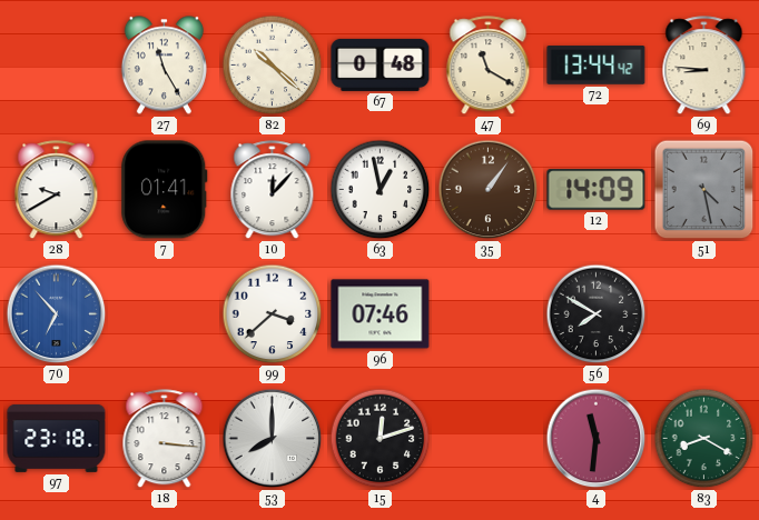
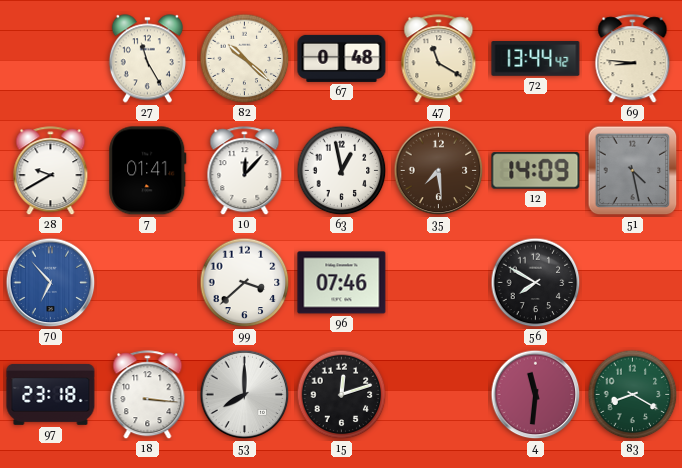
35: 1:06 -> 7:29
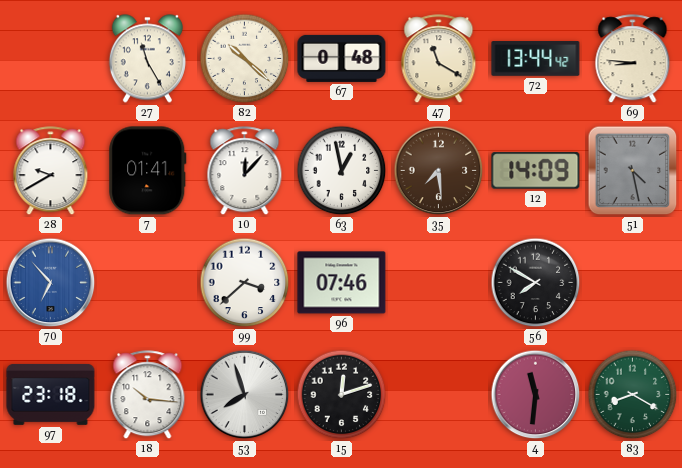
18: 3:16 -> 10:16
53: 8:00 -> 7:57
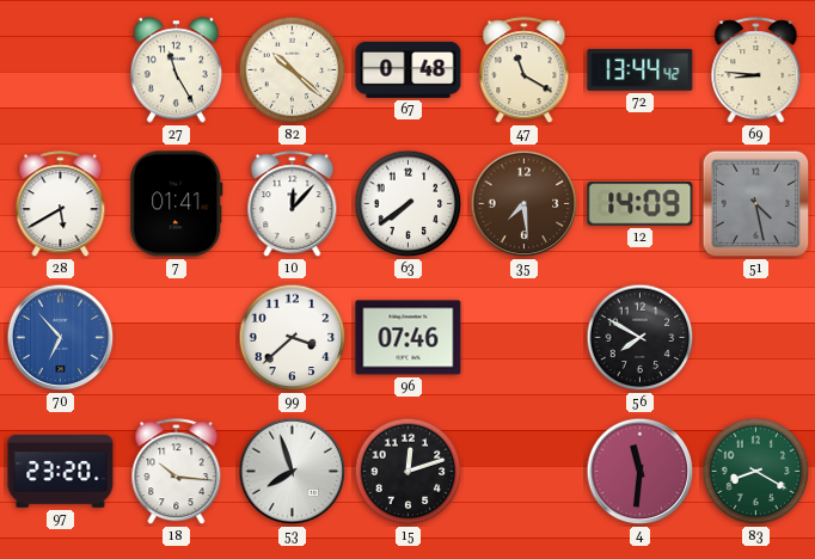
28: 9:40 -> 5:40
63: 12:58 -> 7:39
97: 23:18 -> 23:20
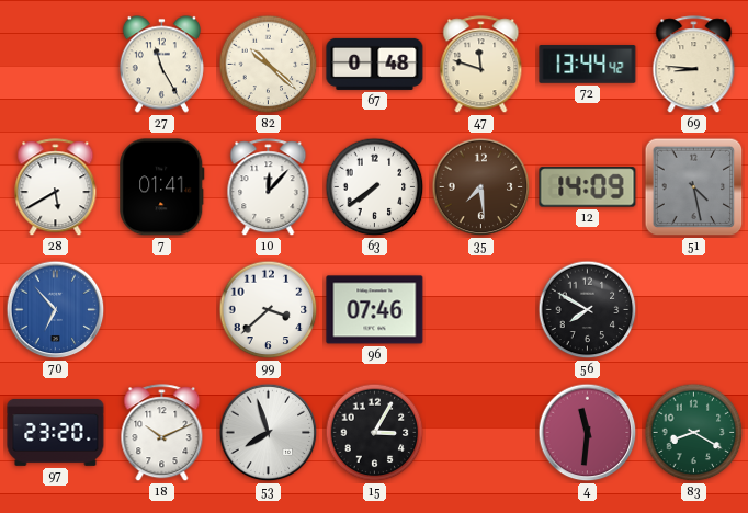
47: 11:20 -> 11:48
18: 10:16 -> 10:11
15: 12:12 -> 3:05
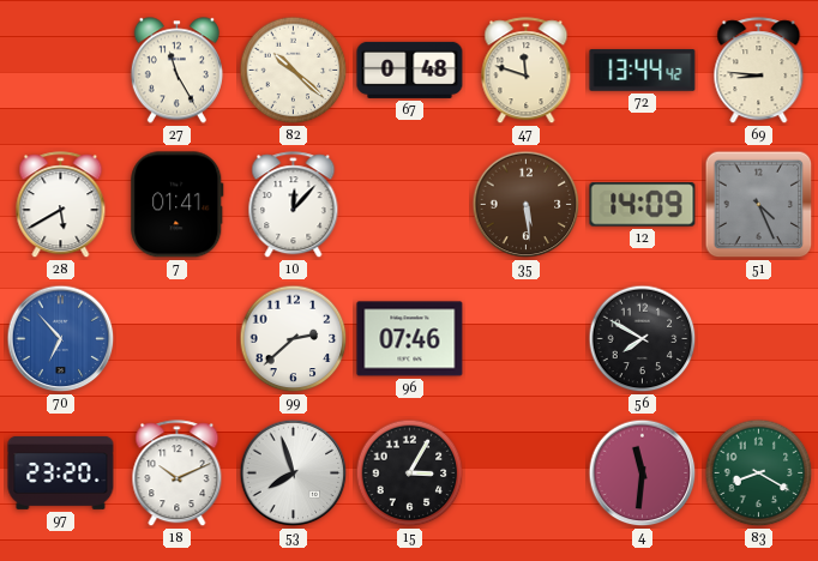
63: 7:39 -> none
35: 7:29 -> 5:29
51: 4:28 -> 4:26
99: 3:38 -> 2:38
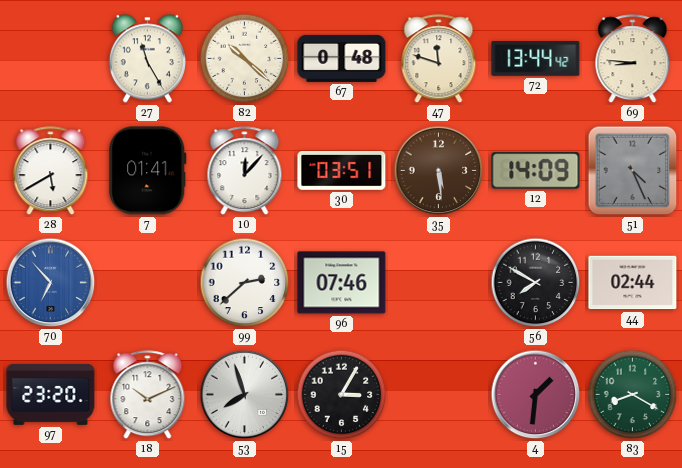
30: none -> 03:51
44: none -> 02:44
4: 11:31 -> 1:31
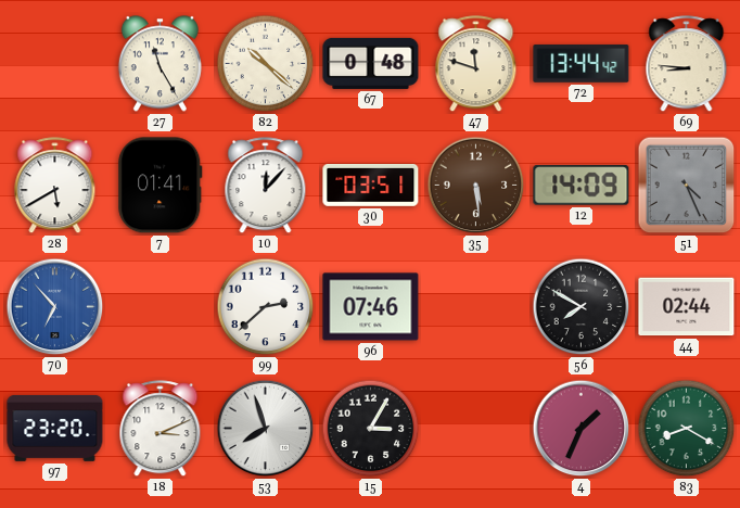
18: 10:11 -> 3:11
4: 1:31 -> 1:34
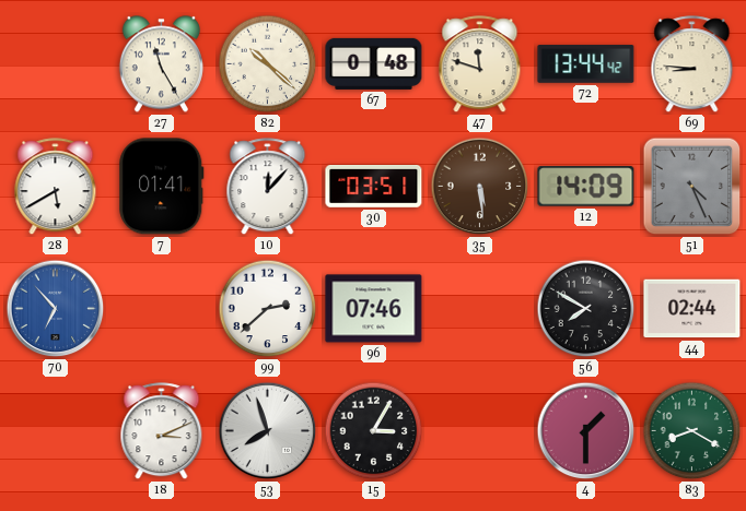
97: 23:20 -> none
4: 1:34 -> 1:30
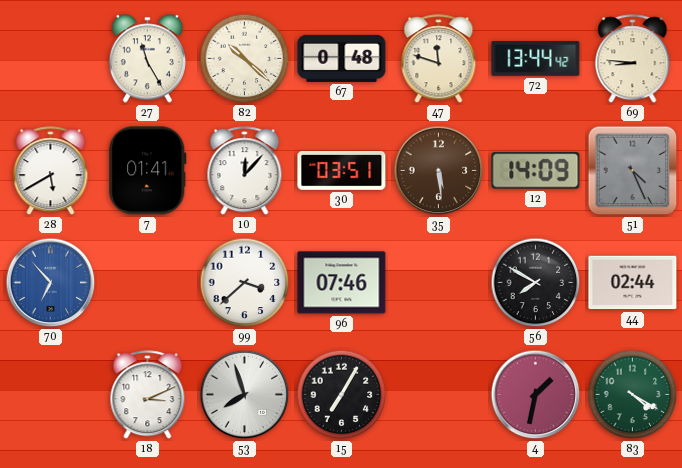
99: 2:38 -> 3:38
15: 3:05 -> 7:05
4: 1:30 -> 1:32
83: 8:20 -> 4:20
